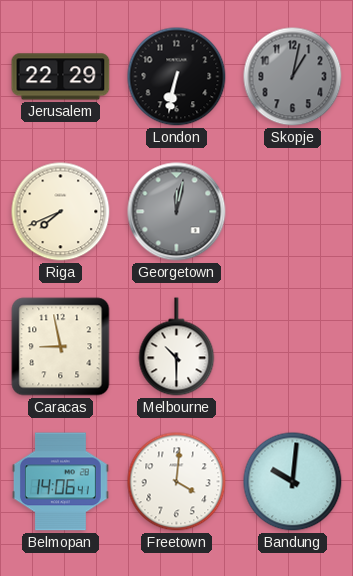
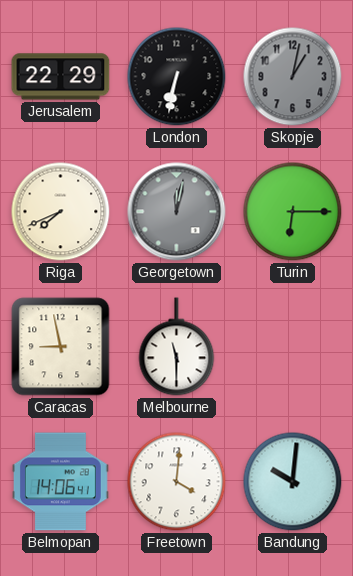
Turin: none -> 6:15
Melbourne: 10:30 -> 11:30
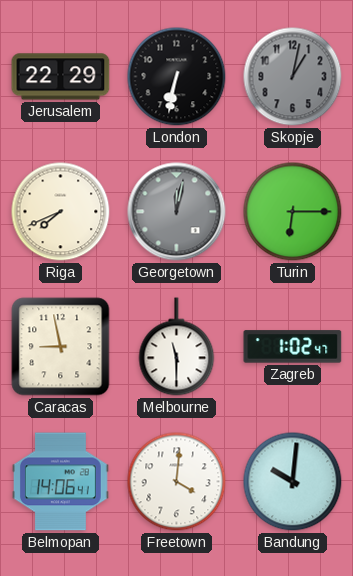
Zagreb: none -> 1:02
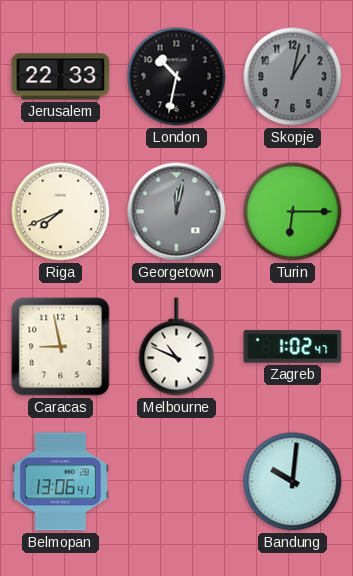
Jerusalem: 22:29 -> 22:33
London: 6:32 -> 10:32
Melbourne: 11:30 -> 10:49
Belmopan: 14:06 -> 13:06
Freetown: 4:01 -> none
